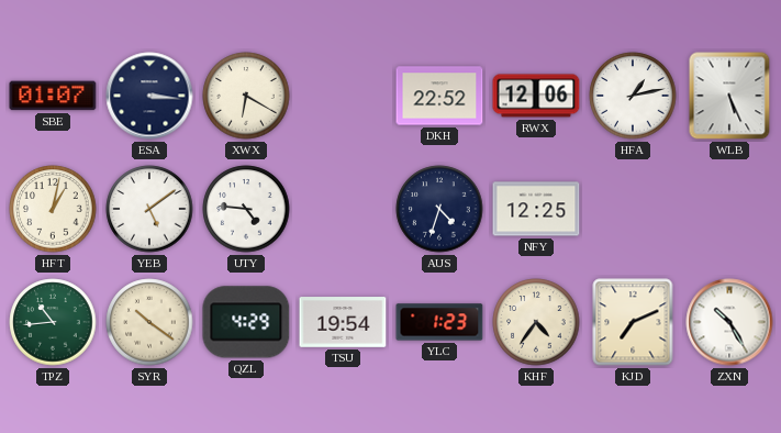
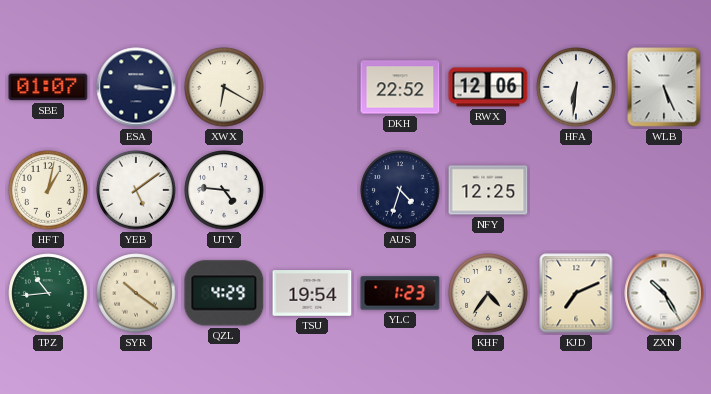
HFA: 1:13 -> 6:31
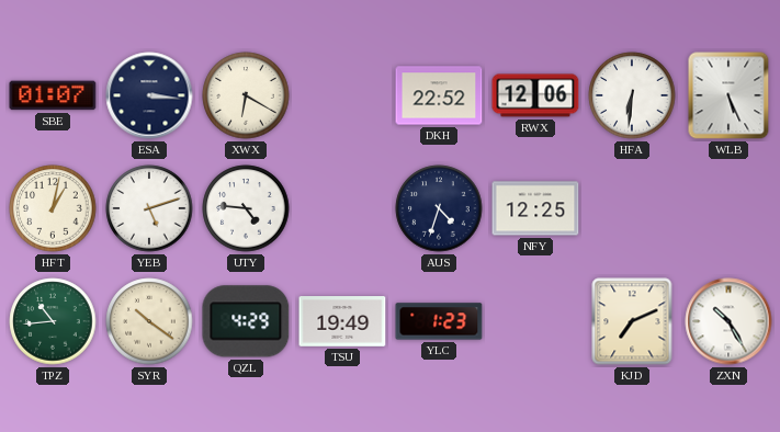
YEB: 5:09 -> 5:12
TSU: 19:54 -> 19:49
KHF: 4:36 -> none
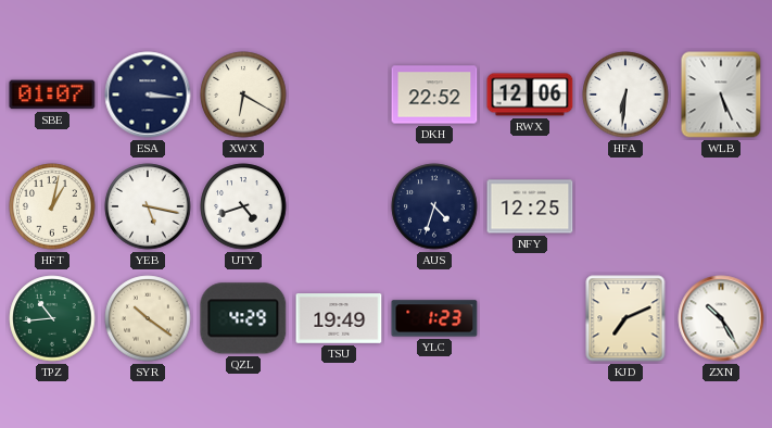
YEB: 5:12 -> 5:17
UTY: 4:46 -> 4:42
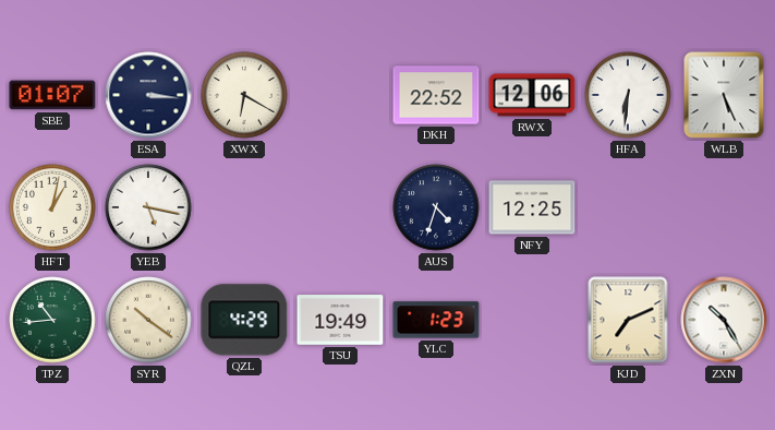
UTY: 4:42 -> none
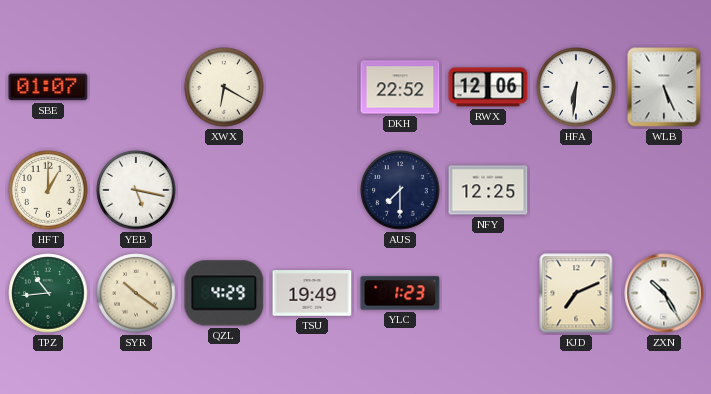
ESA: 3:16 -> none
HFT: 1:02 -> 1:00
AUS: 4:33 -> 7:30
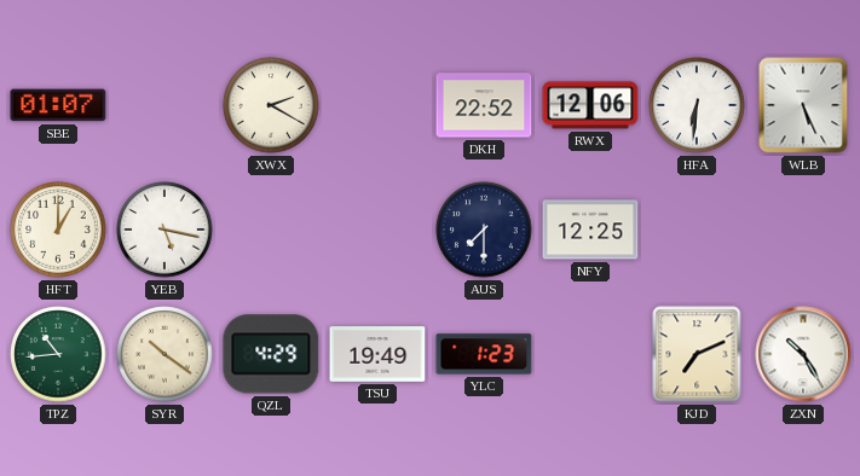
XWX: 6:20 -> 2:20
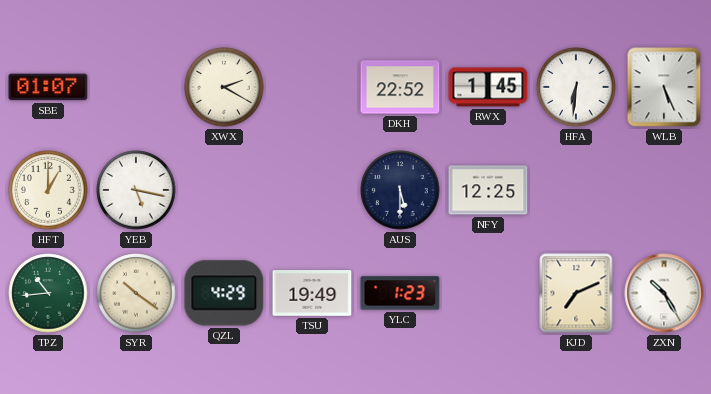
RWX: 12:06 -> 1:45
AUS: 7:30 -> 5:30
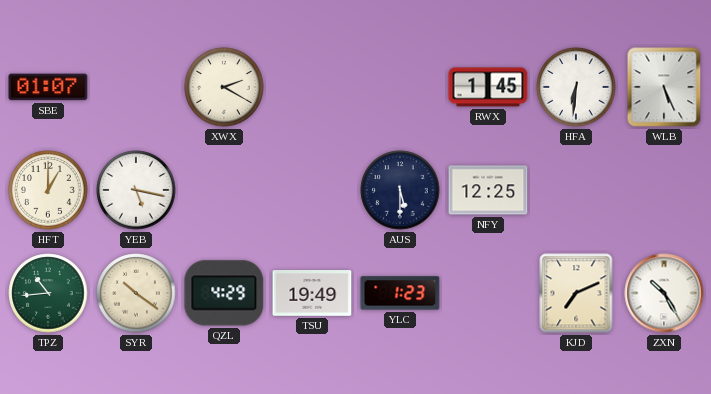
DKH: 22:52 -> none
